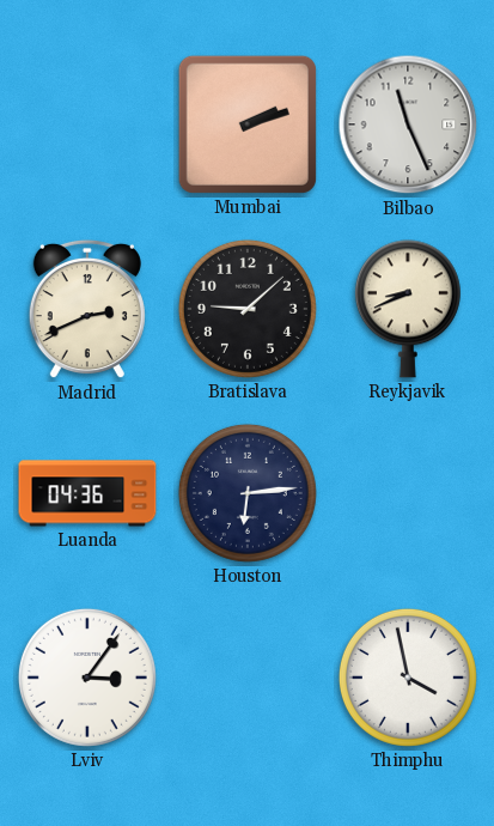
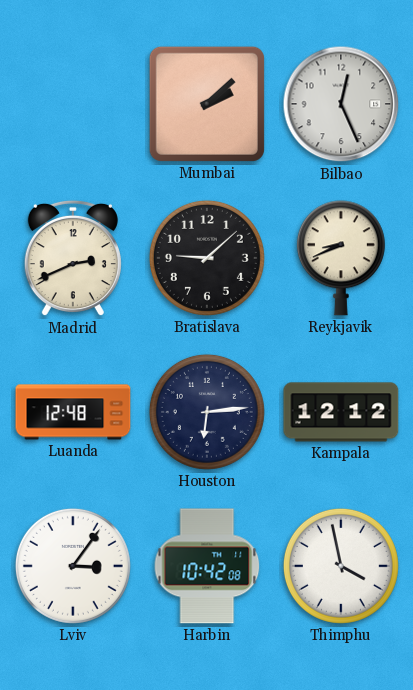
Mumbai: 2:12 -> 2:08
Bilbao: 11:26 -> 12:26
Luanda: 04:36 -> 12:48
Kampala: none -> 12:12
Harbin: none -> 10:42
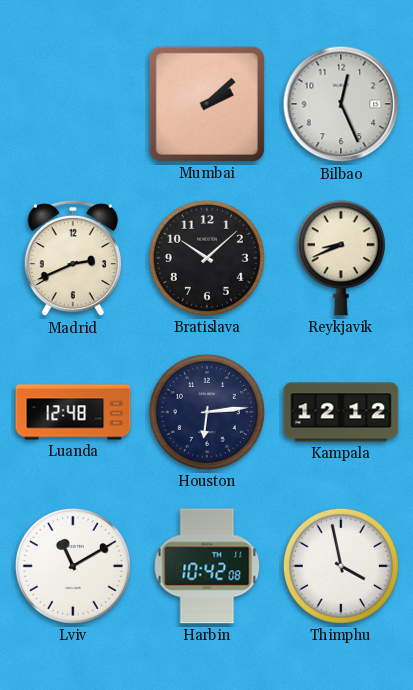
Bratislava: 9:08 -> 10:08
Lviv: 3:06 -> 11:10
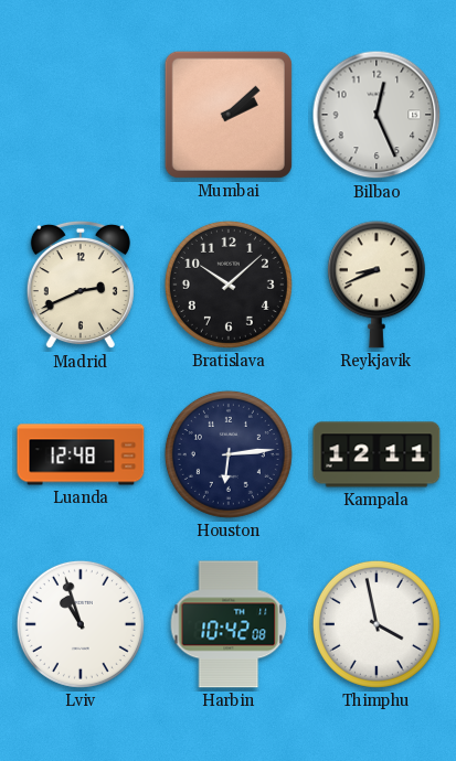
Kampala: 12:12 -> 12:11
Lviv: 11:10 -> 10:57
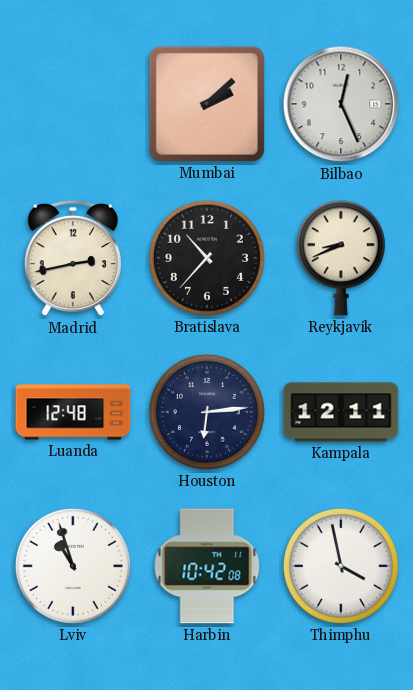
Madrid: 2:41 -> 2:43
Bratislava: 10:08 -> 10:37
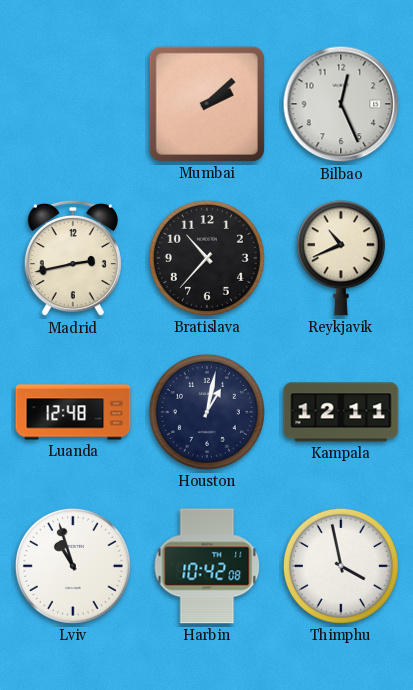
Reykjavik: 8:41 -> 10:41
Houston: 6:14 -> 1:02
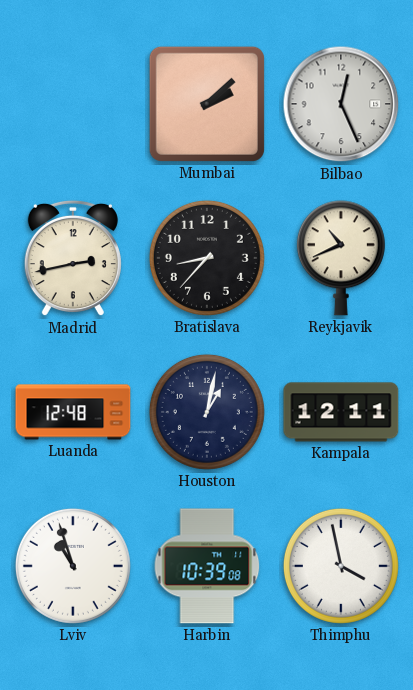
Bratislava: 10:37 -> 8:37
Harbin: 10:42 -> 10:39
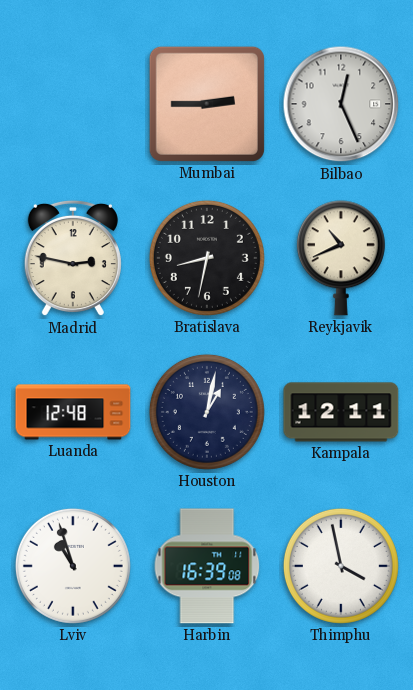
Mumbai: 2:08 -> 2:45
Madrid: 2:43 -> 2:47
Bratislava: 8:37 -> 8:32
Harbin: 10:39 -> 16:39
